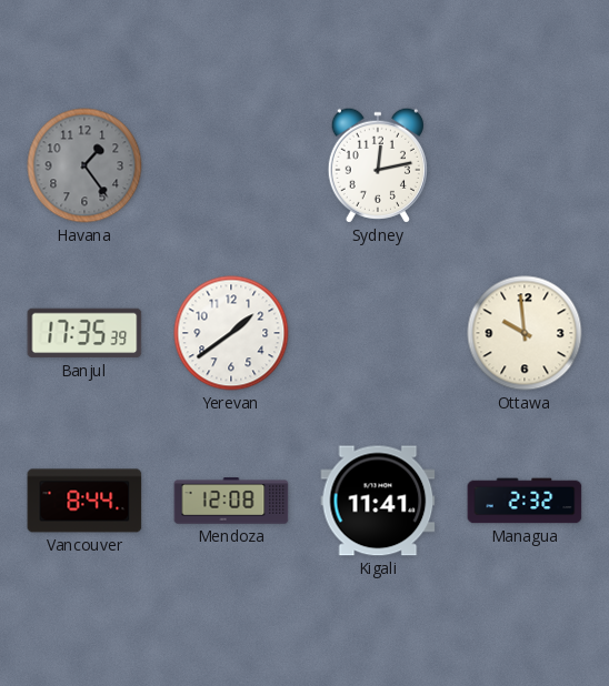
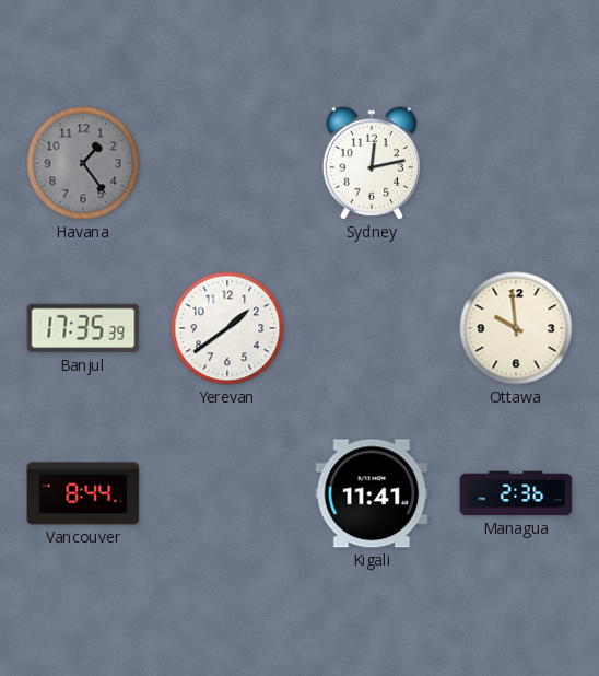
Mendoza: 12:08 -> none
Managua: 2:32 -> 2:36
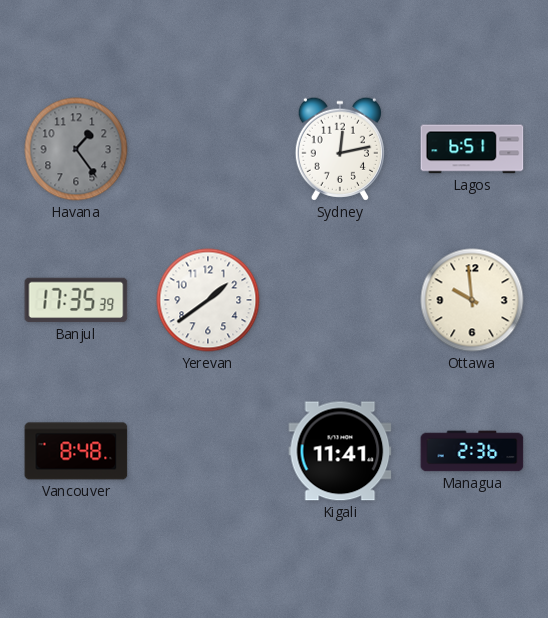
Lagos: none -> 6:51
Vancouver: 8:44 -> 8:48
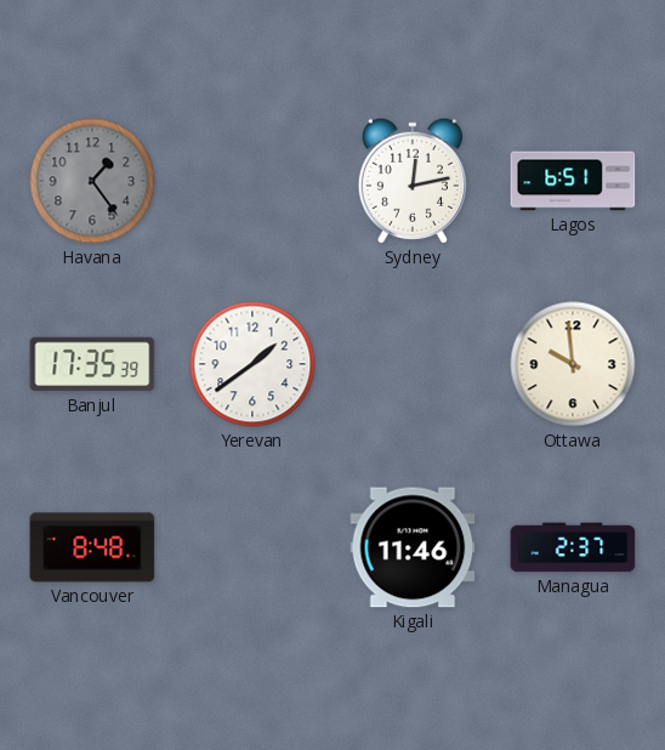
Kigali: 11:41 -> 11:46
Managua: 2:36 -> 2:37
